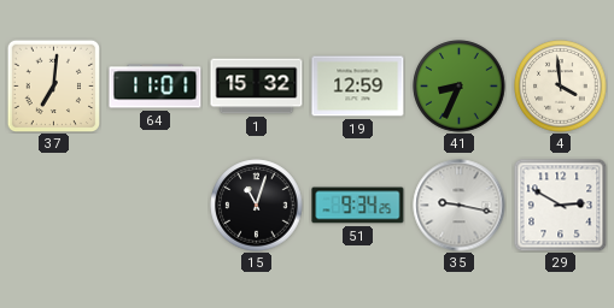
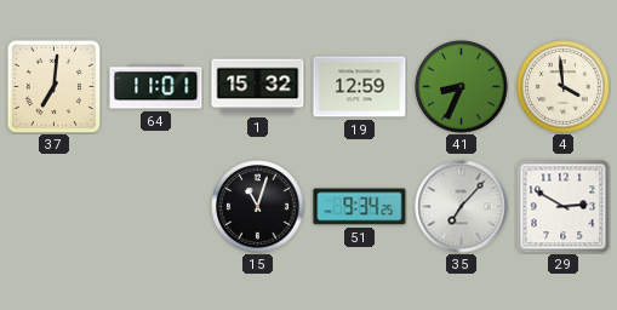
35: 9:17 -> 7:07
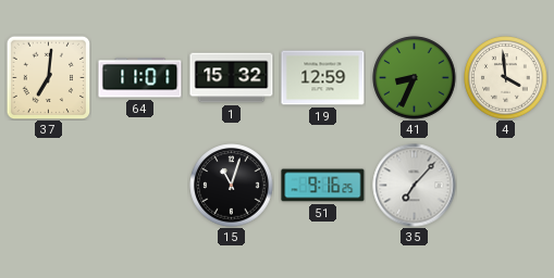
51: 9:34 -> 9:16
29: 2:50 -> none
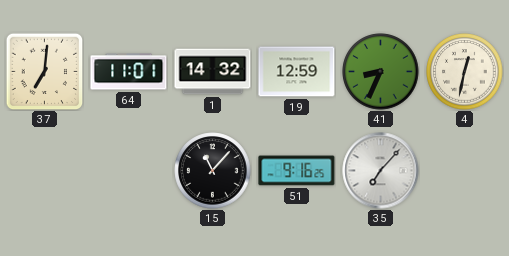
1: 15:32 -> 14:32
4: 3:59 -> 12:32
15: 11:03 -> 11:07
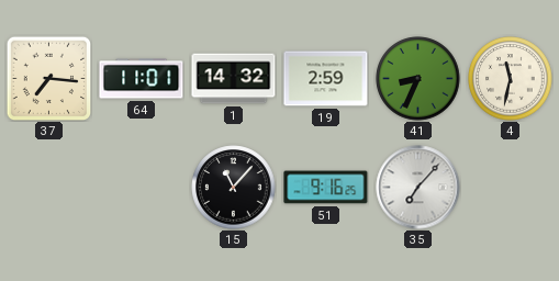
37: 7:01 -> 7:16
19: 12:59 -> 2:59
4: 12:32 -> 11:32
